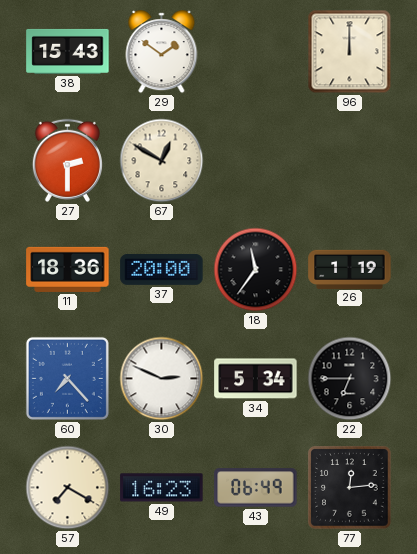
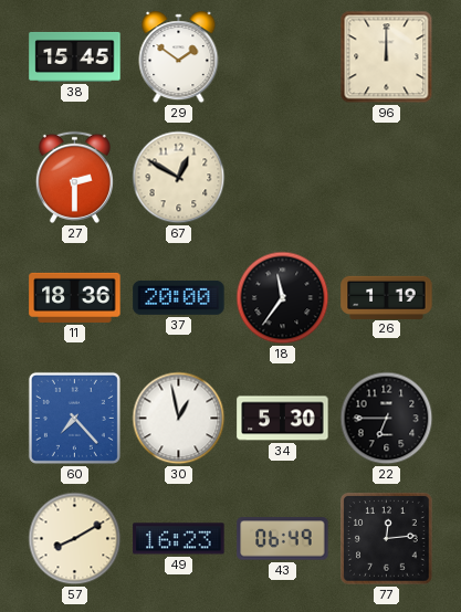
38: 15:43 -> 15:45
30: 2:49 -> 12:58
34: 5:34 -> 5:30
57: 7:20 -> 8:10
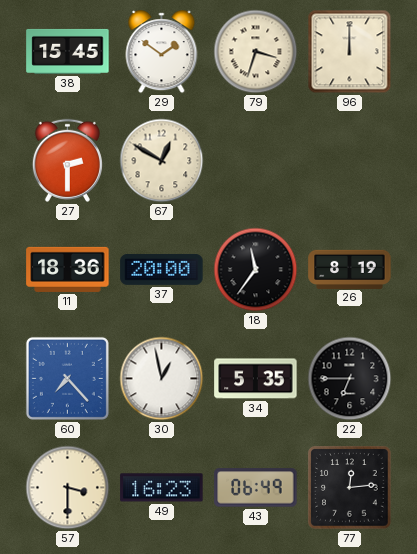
79: none -> 3:33
26: 1:19 -> 8:19
34: 5:30 -> 5:35
57: 8:10 -> 3:30
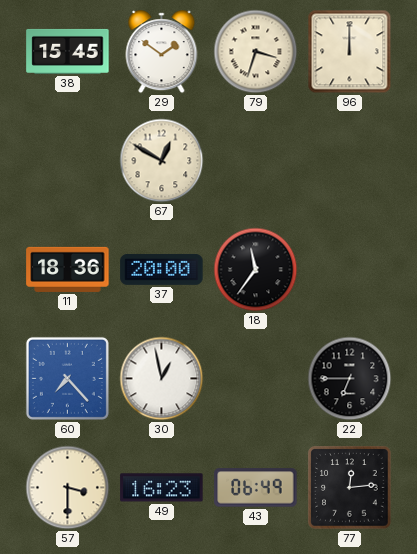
27: 2:30 -> none
26: 8:19 -> none
34: 5:35 -> none
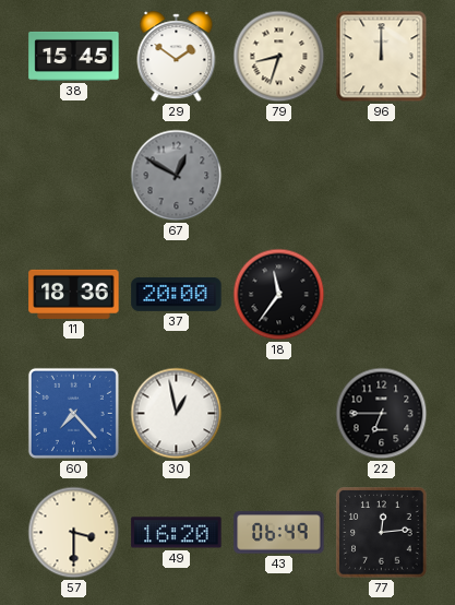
79: 3:33 -> 8:33
67 dial: cream -> grey
49: 16:23 -> 16:20
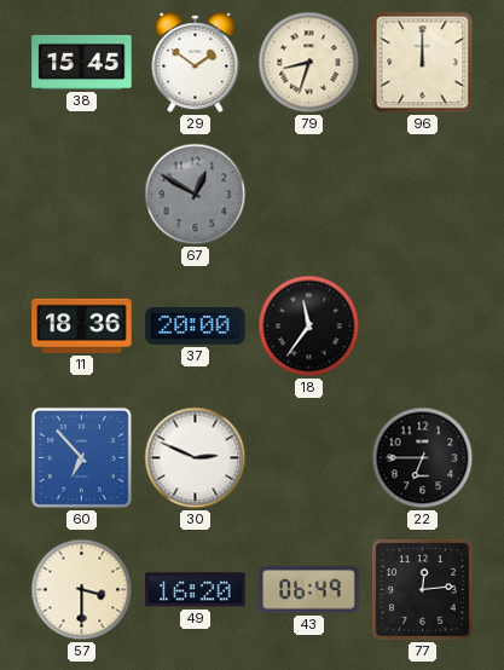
60: 7:23 -> 6:53
30: 12:58 -> 2:49
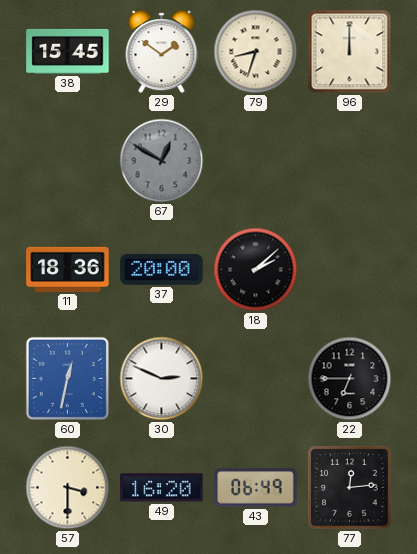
18: 11:36 -> 2:08
60: 6:53 -> 12:32
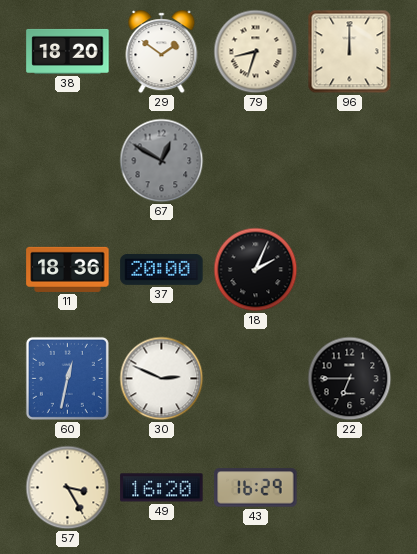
38: 15:45 -> 18:20
18: 2:08 -> 2:04
57: 3:30 -> 3:25
43: 06:49 -> 16:29
77: 12:14 -> none
